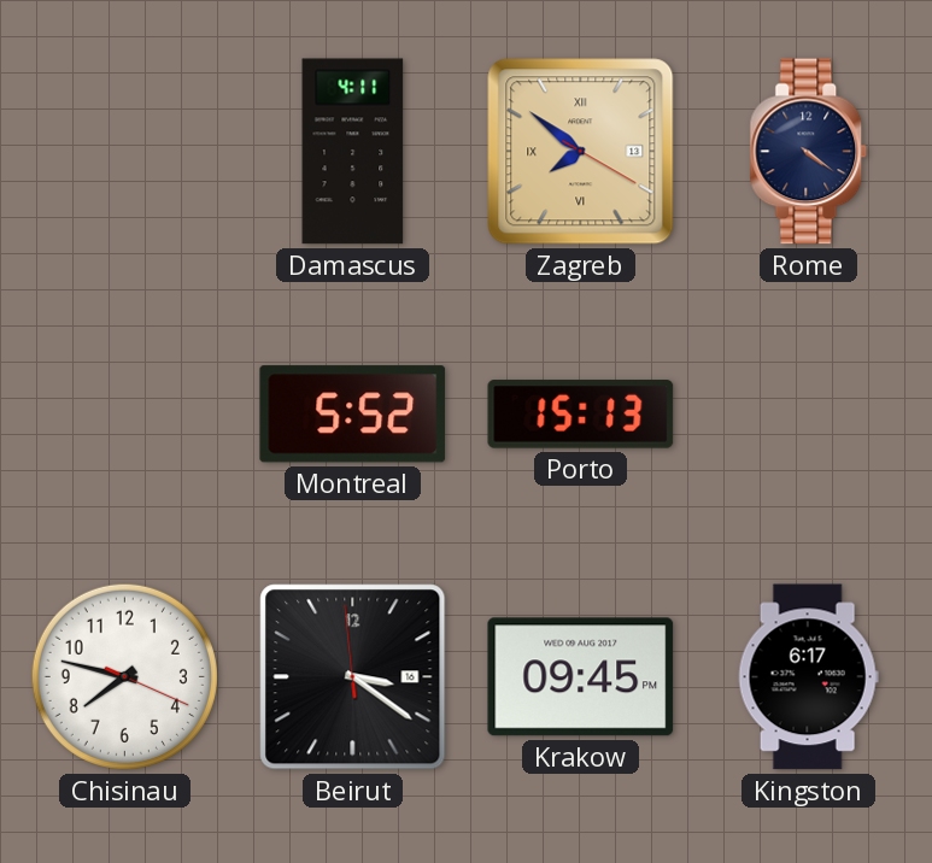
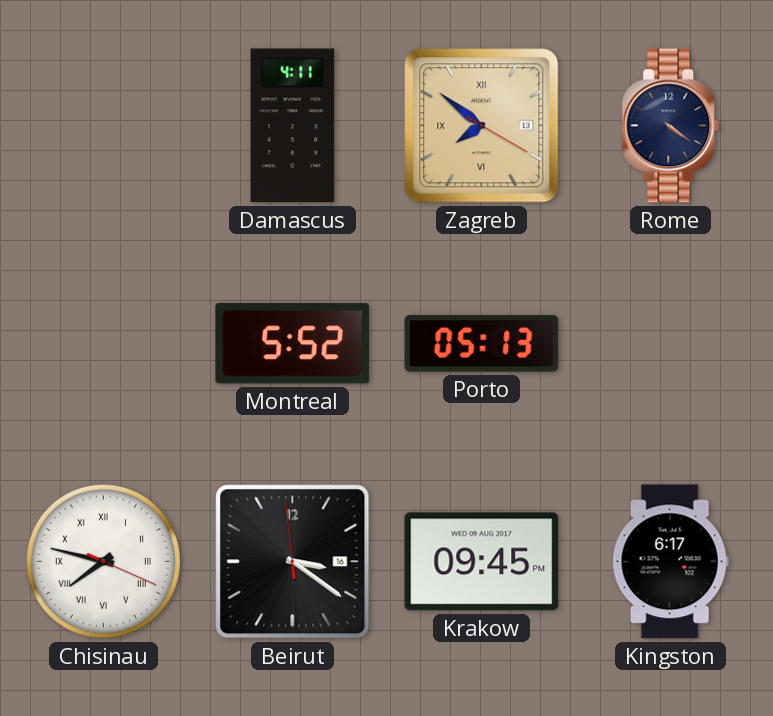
Porto: 15:13 -> 05:13
Chisinau numerals: Arabic -> Roman
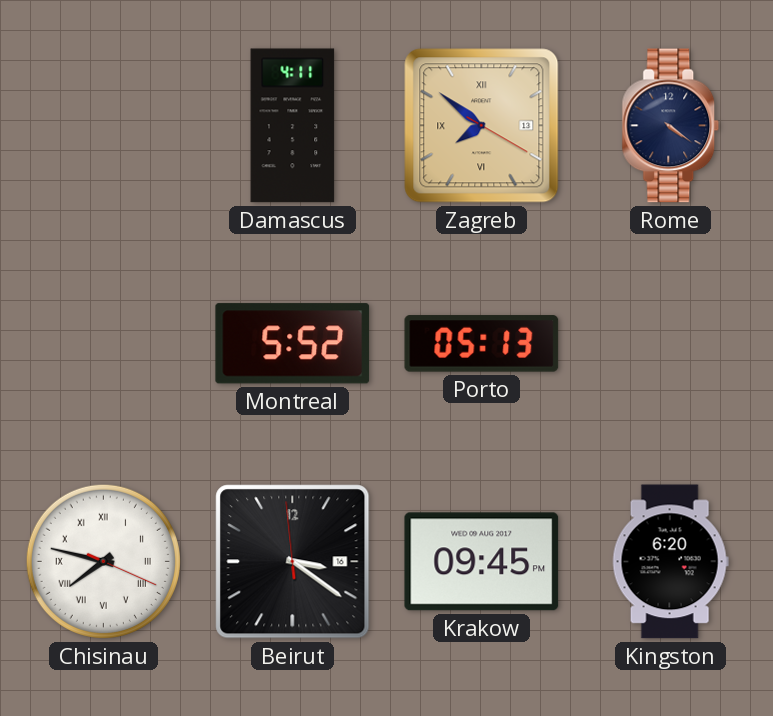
Kingston: 6:17 -> 6:20
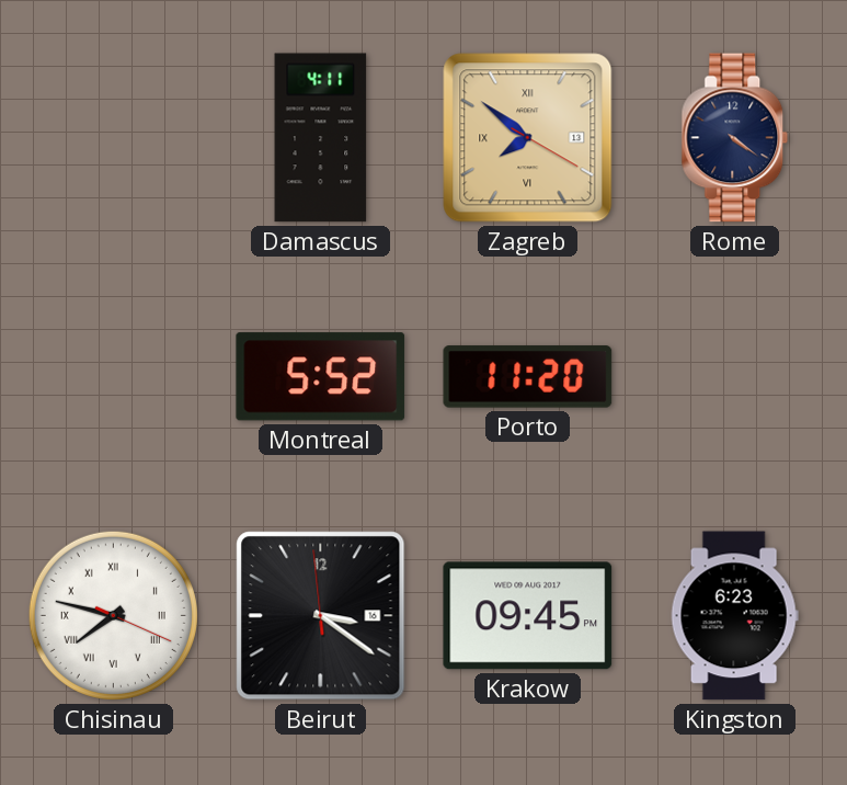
Porto: 05:13 -> 11:20
Kingston: 6:20 -> 6:23
